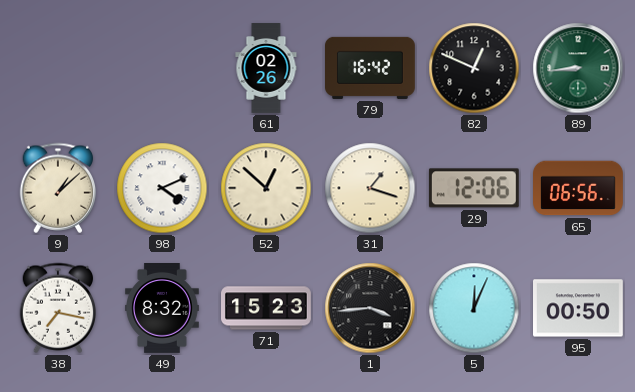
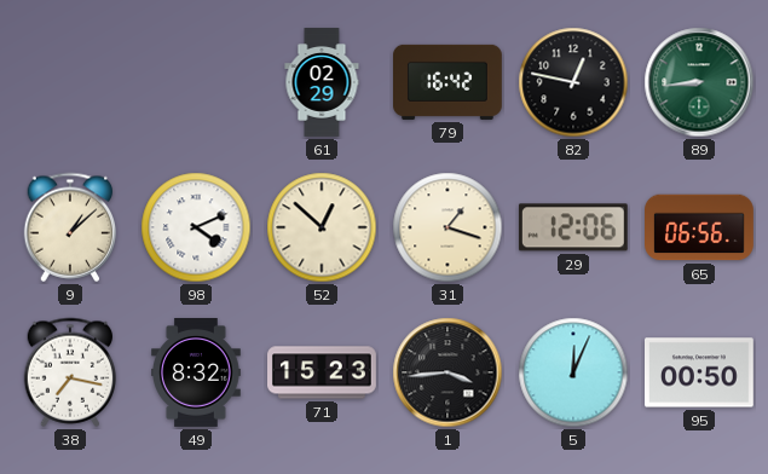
61: 02:26 -> 02:29
82: 12:49 -> 12:47
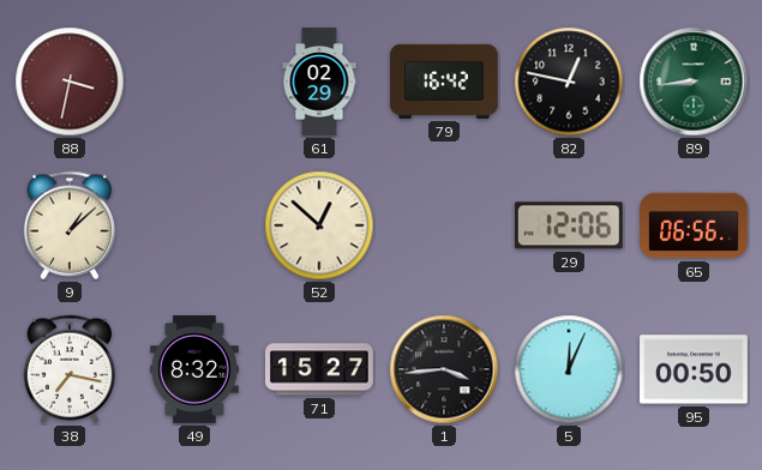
88: none -> 3:32
98: 4:11 -> none
31: 1:18 -> none
71: 15:23 -> 15:27
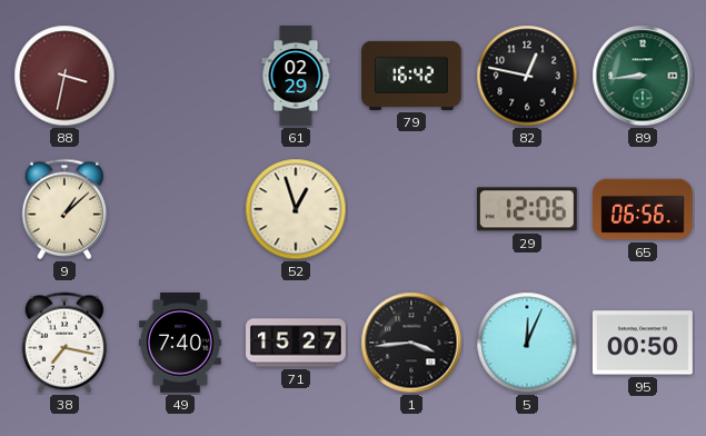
52: 12:52 -> 12:57
49: 8:32 -> 7:40
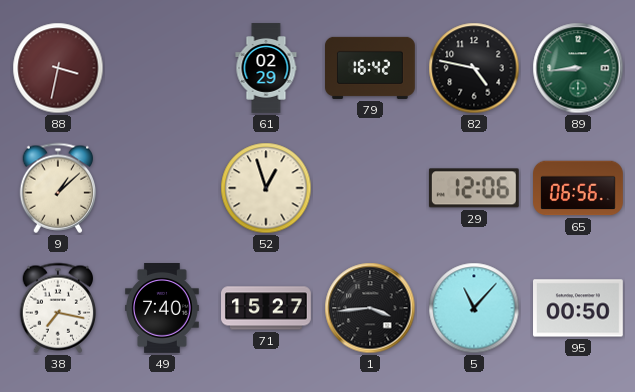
82: 12:47 -> 4:47
5: 12:04 -> 11:07
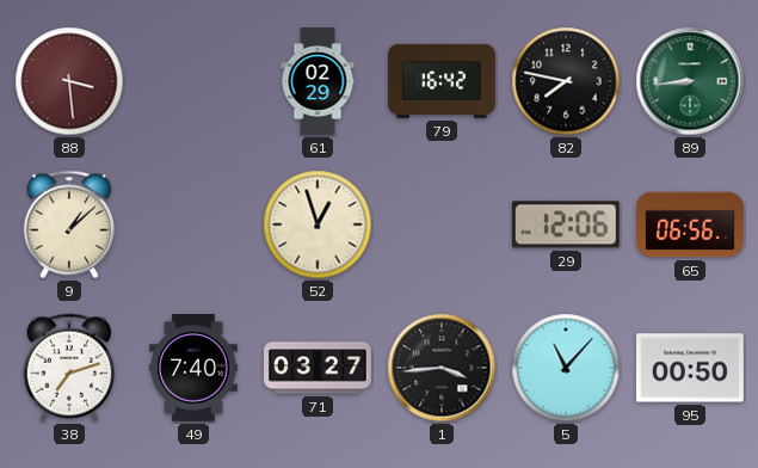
88: 3:32 -> 3:29
82: 4:47 -> 7:47
38: 7:17 -> 7:12
71: 15:27 -> 03:27
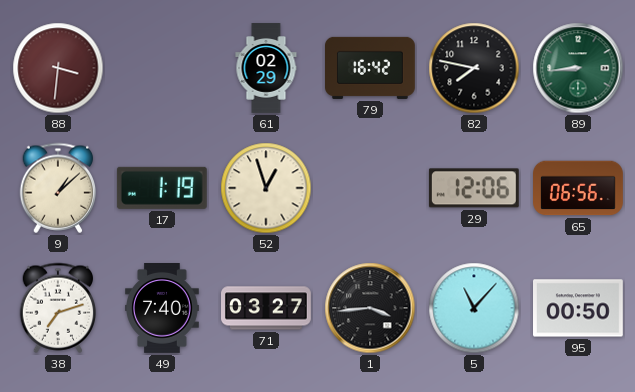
88: 3:29 -> 3:31
17: none -> 1:19
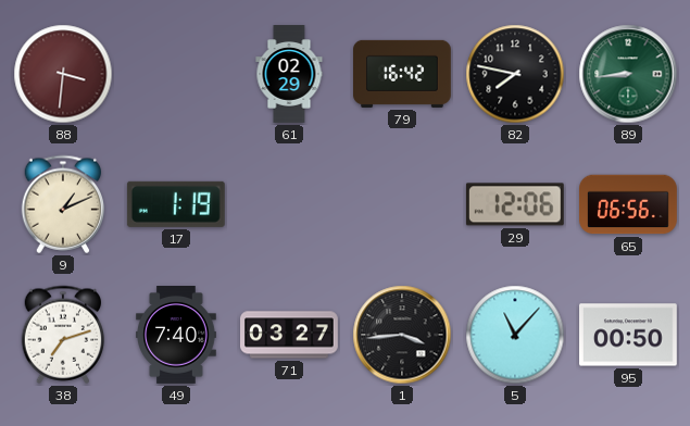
9: 1:08 -> 1:11
52: 12:57 -> none
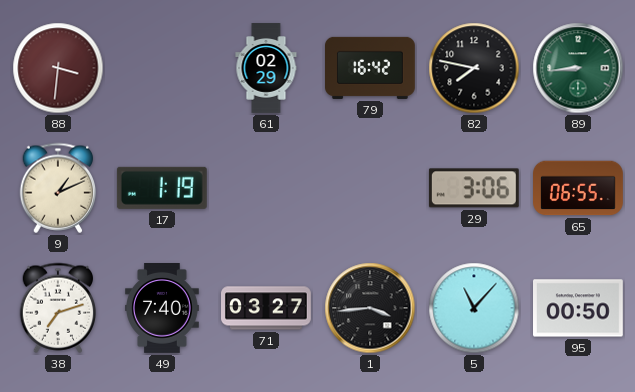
29: 12:06 -> 3:06
65: 06:56 -> 06:55
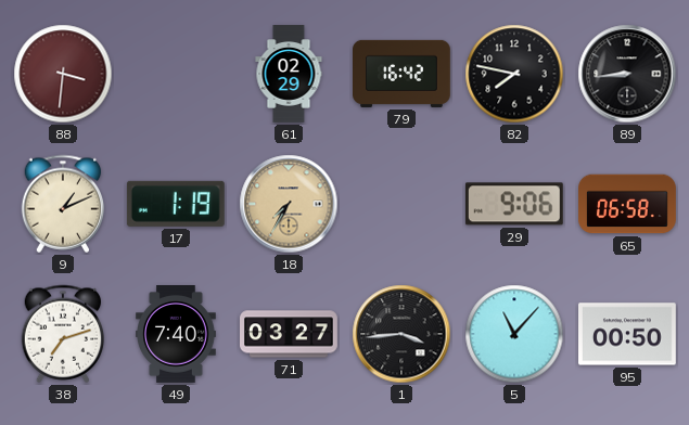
89 dial: green -> black
18: none -> 7:35
29: 3:06 -> 9:06
65: 06:55 -> 06:58
